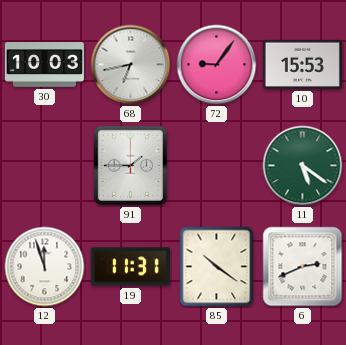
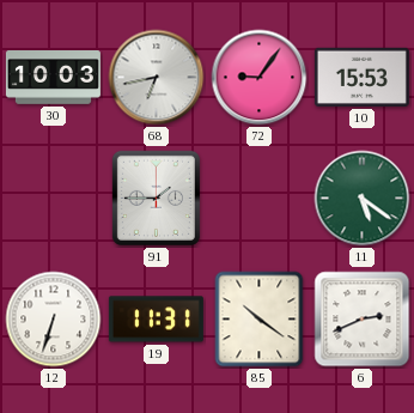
12: 11:57 -> 6:33
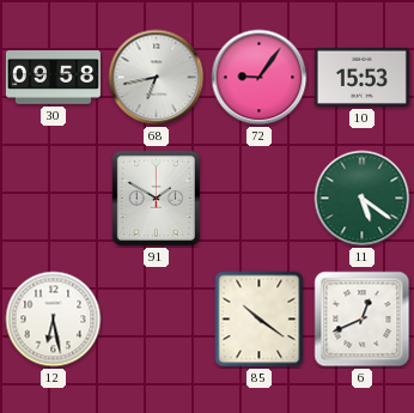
30: 10:03 -> 09:58
91: 1:45 -> 1:50
12: 6:33 -> 6:28
19: 11:31 -> none
6: 2:41 -> 12:41
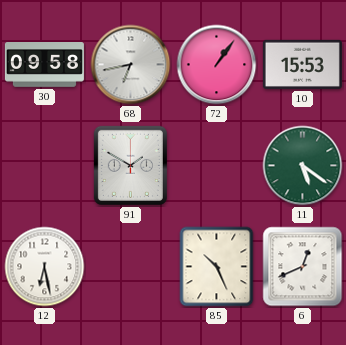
72: 9:06 -> 1:06
85: 10:21 -> 10:26
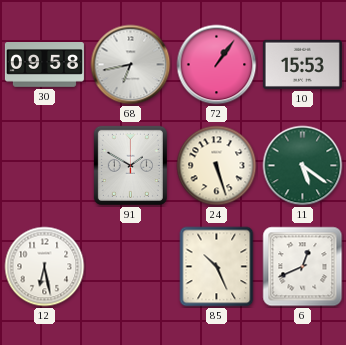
24: none -> 5:27
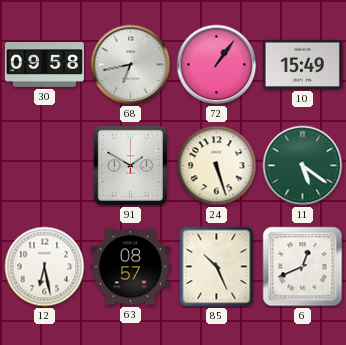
10: 15:53 -> 15:49
63: none -> 08:57
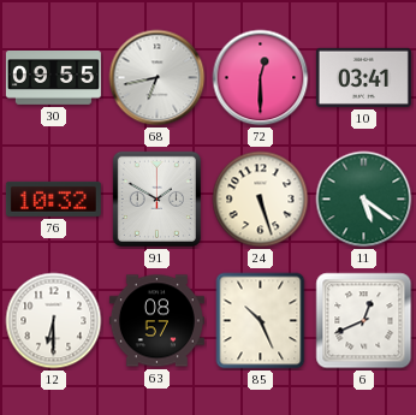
30: 09:58 -> 09:55
72: 1:06 -> 12:30
10: 15:49 -> 03:41
76: none -> 10:32
12: 6:28 -> 6:30
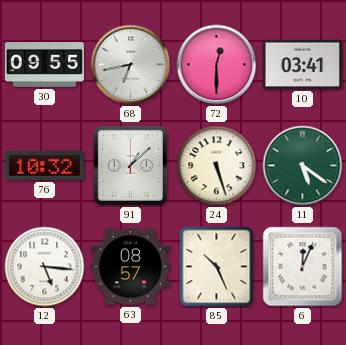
91: 1:50 -> 1:08
12: 6:30 -> 5:16
6: 12:41 -> 12:04
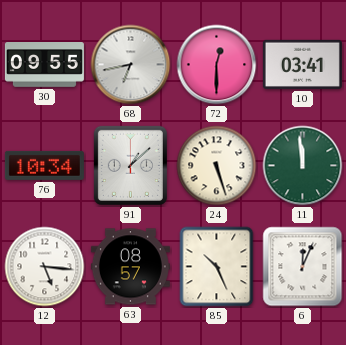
76: 10:32 -> 10:34
11: 5:21 -> 11:59
